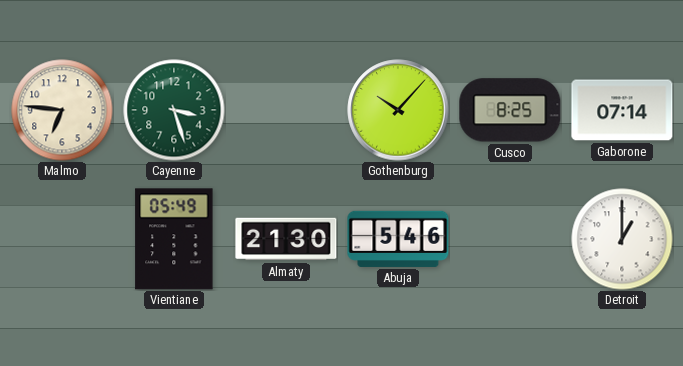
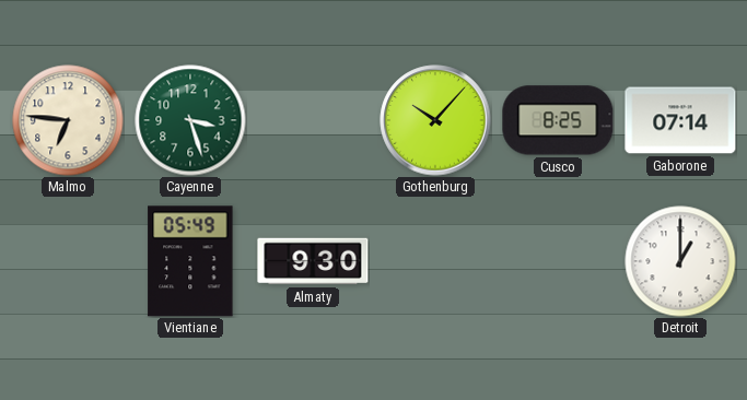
Almaty: 21:30 -> 9:30
Abuja: 5:46 -> none
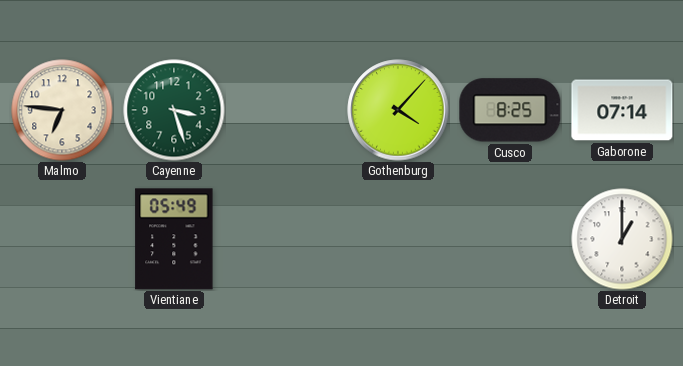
Gothenburg: 10:07 -> 4:07
Almaty: 9:30 -> none
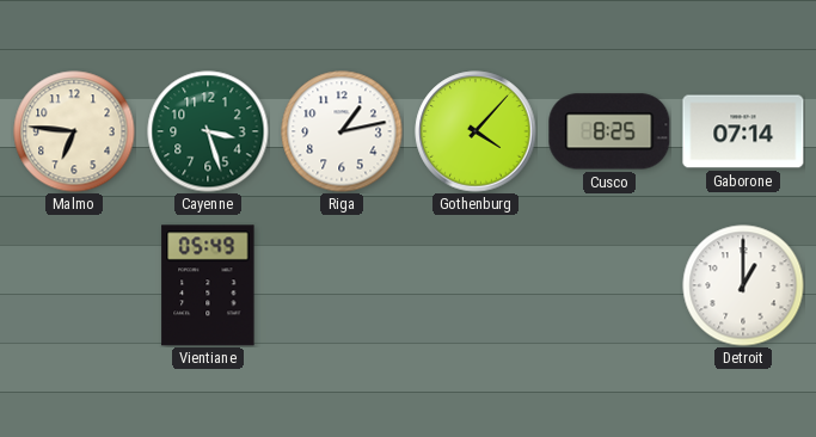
Riga: none -> 1:13
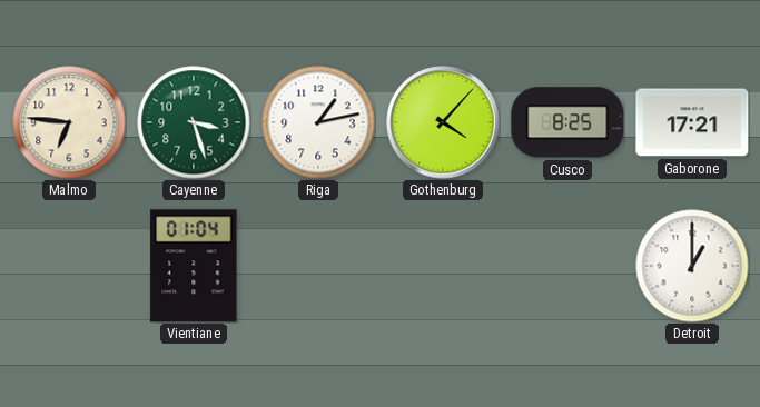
Gaborone: 07:14 -> 17:21
Vientiane: 05:49 -> 01:04
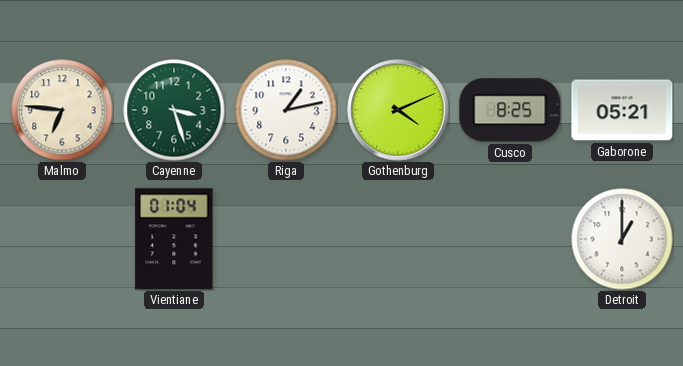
Gothenburg: 4:07 -> 4:11
Gaborone: 17:21 -> 05:21
